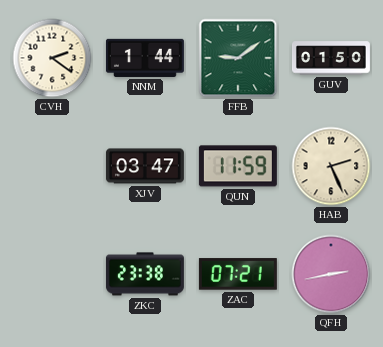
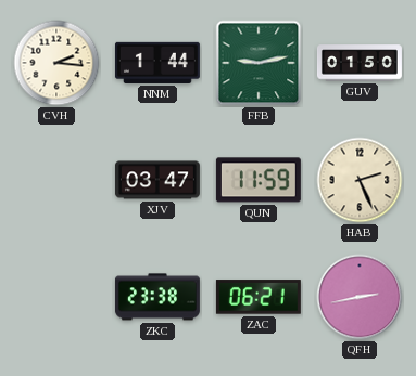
CVH: 2:21 -> 2:16
FFB: 9:09 -> 9:13
ZAC: 07:21 -> 06:21
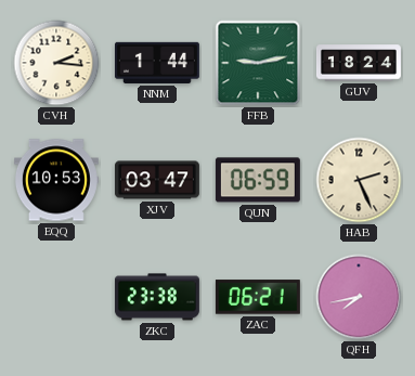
GUV: 01:50 -> 18:24
EQQ: none -> 10:53
QUN: 11:59 -> 06:59
QFH: 2:43 -> 7:43
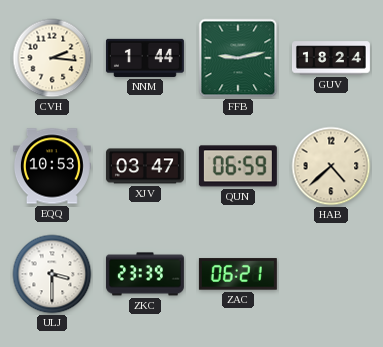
HAB: 2:26 -> 4:38
ULJ: none -> 3:30
ZKC: 23:38 -> 23:39
QFH: 7:43 -> none
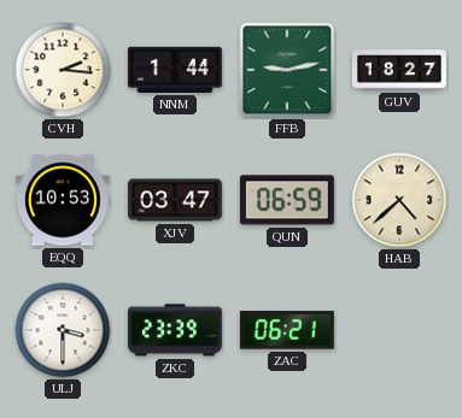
GUV: 18:24 -> 18:27
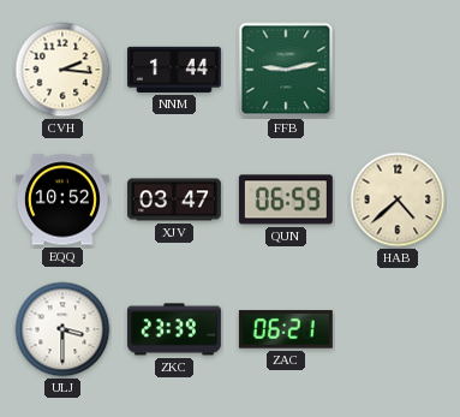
GUV: 18:27 -> none
EQQ: 10:53 -> 10:52
